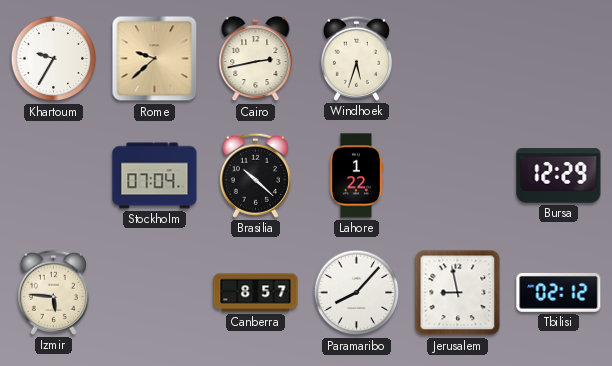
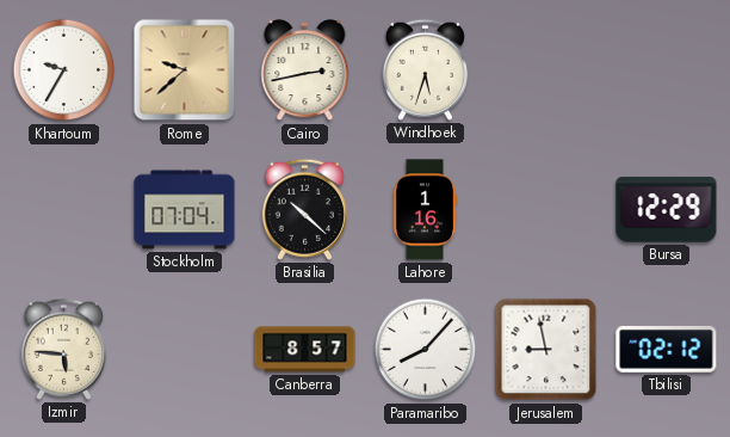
Lahore: 1:22 -> 1:16
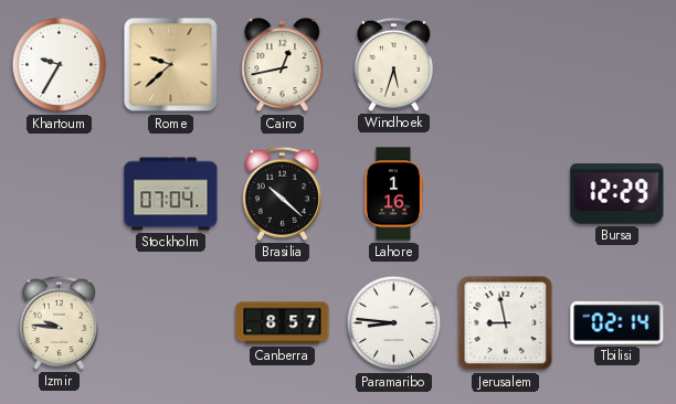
Cairo: 2:43 -> 12:43
Izmir: 5:46 -> 9:46
Paramaribo: 8:07 -> 8:46
Tbilisi: 02:12 -> 02:14
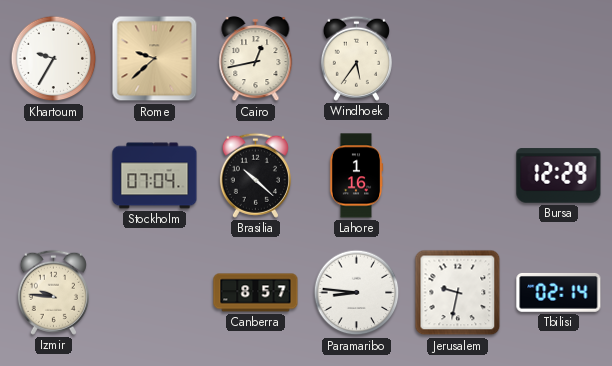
Windhoek: 5:33 -> 5:36
Jerusalem: 8:58 -> 9:32
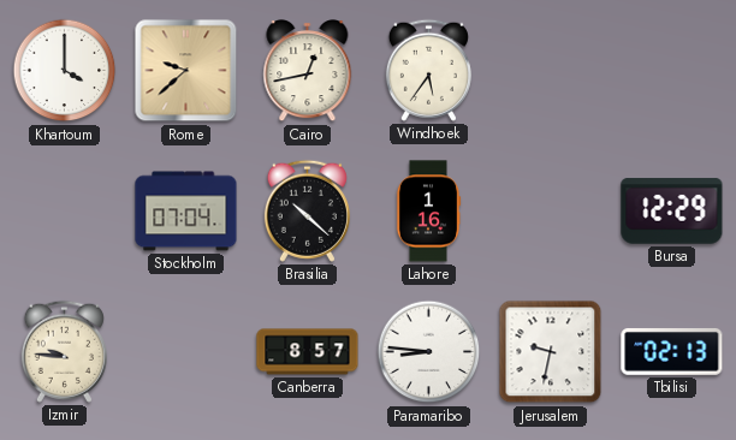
Khartoum: 9:35 -> 4:00
Tbilisi: 02:14 -> 02:13
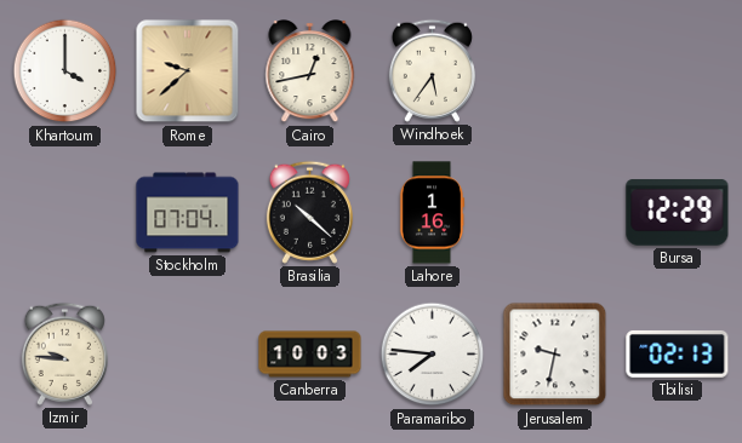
Canberra: 8:57 -> 10:03
Paramaribo: 8:46 -> 7:46
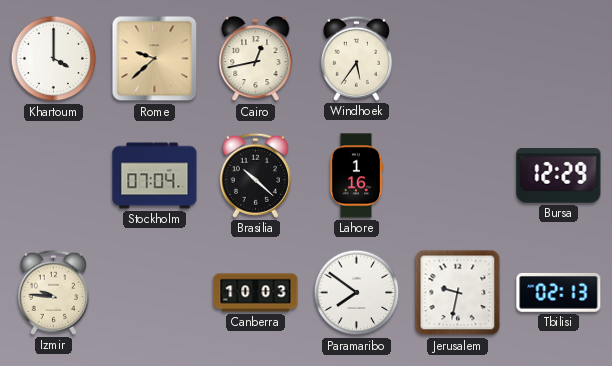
Paramaribo: 7:46 -> 7:51
